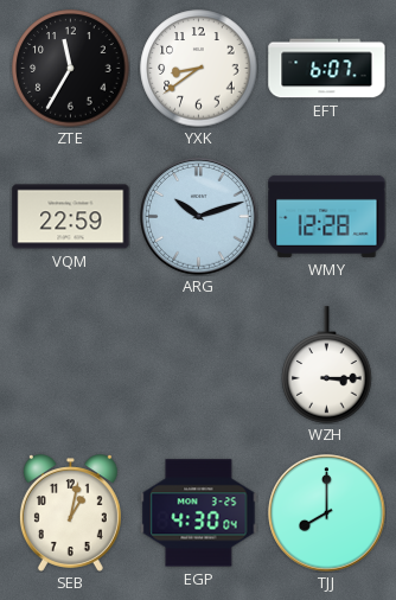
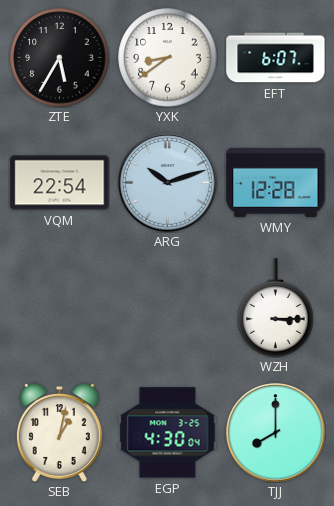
ZTE: 11:35 -> 5:35
VQM: 22:59 -> 22:54
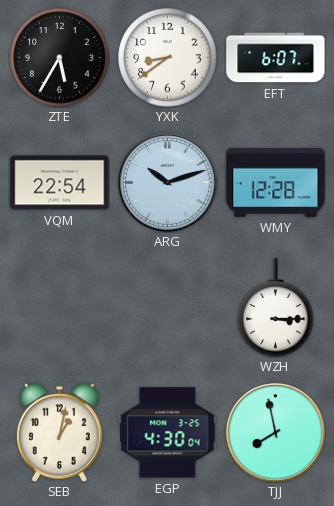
TJJ: 8:00 -> 7:58
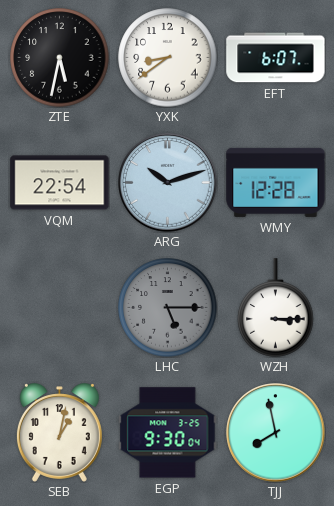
ZTE: 5:35 -> 5:32
LHC: none -> 5:15
EGP: 4:30 -> 9:30
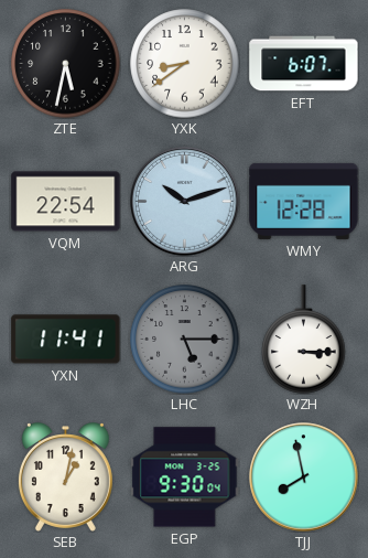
YXN: none -> 11:41
